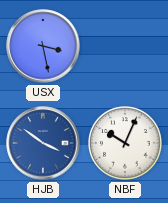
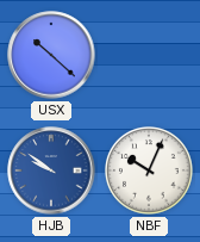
USX: 3:28 -> 10:22
HJB: 3:51 -> 9:51
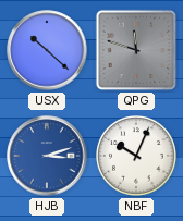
QPG: none -> 11:48
HJB: 9:51 -> 3:12
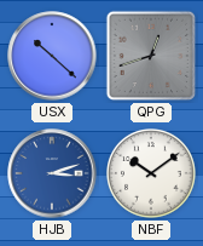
QPG: 11:48 -> 12:42
NBF: 10:04 -> 10:09
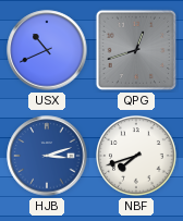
USX: 10:22 -> 10:41
NBF: 10:09 -> 7:42
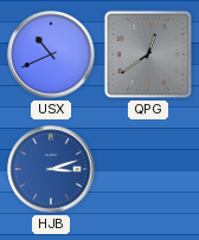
QPG: 12:42 -> 12:39
NBF: 7:42 -> none
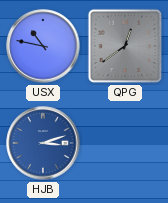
USX: 10:41 -> 10:47
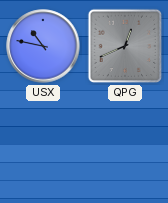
QPG: 12:39 -> 12:41
HJB: 3:12 -> none
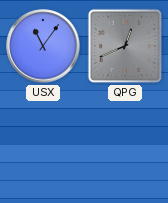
USX: 10:47 -> 11:06
